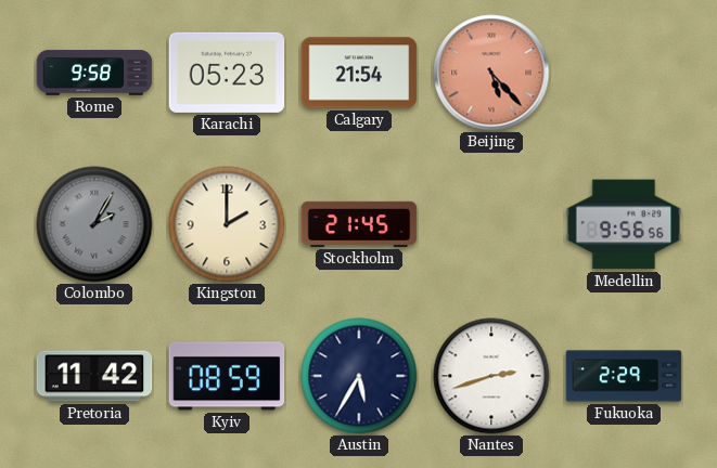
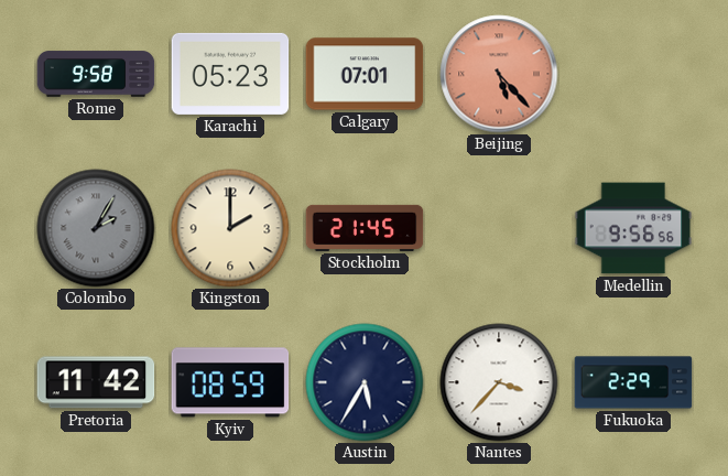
Calgary: 21:54 -> 07:01
Nantes: 2:42 -> 3:37
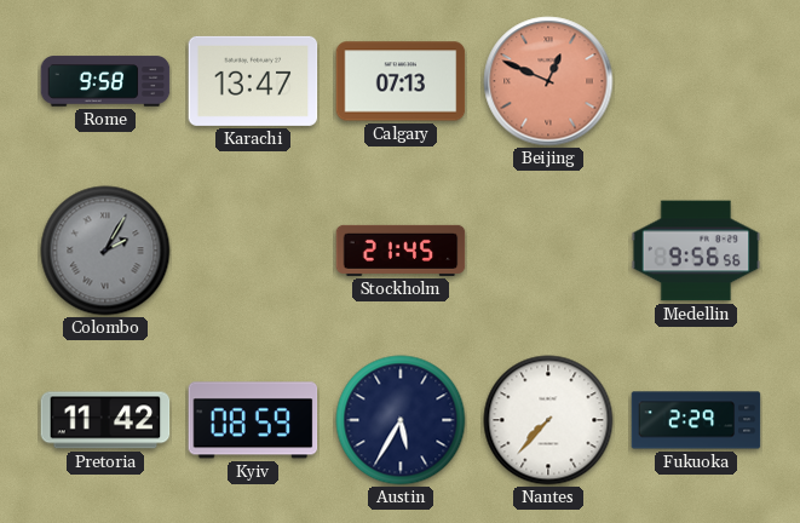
Karachi: 05:23 -> 13:47
Calgary: 07:01 -> 07:13
Beijing: 5:23 -> 12:49
Kingston: 2:00 -> none
Nantes: 3:37 -> 7:37
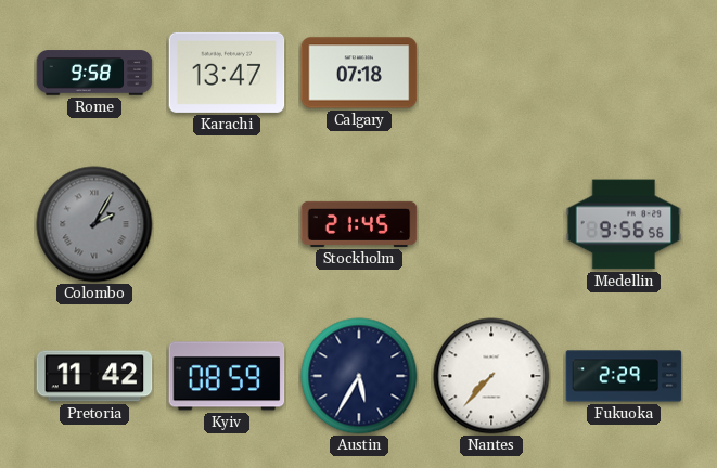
Calgary: 07:13 -> 07:18
Beijing: 12:49 -> none
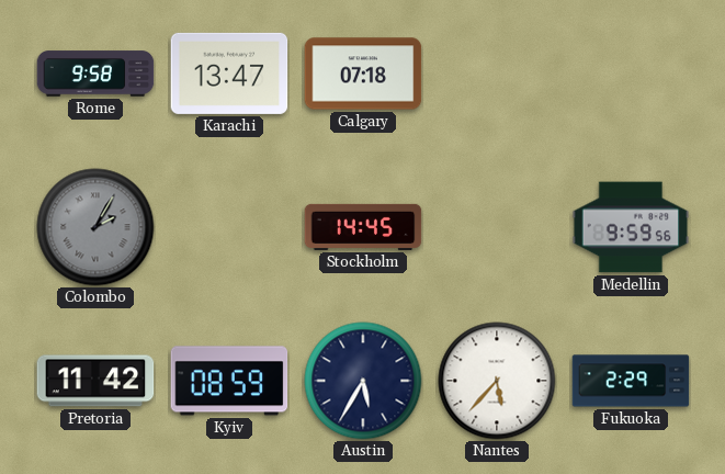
Stockholm: 21:45 -> 14:45
Medellin: 9:56 -> 9:59
Nantes: 7:37 -> 5:37
